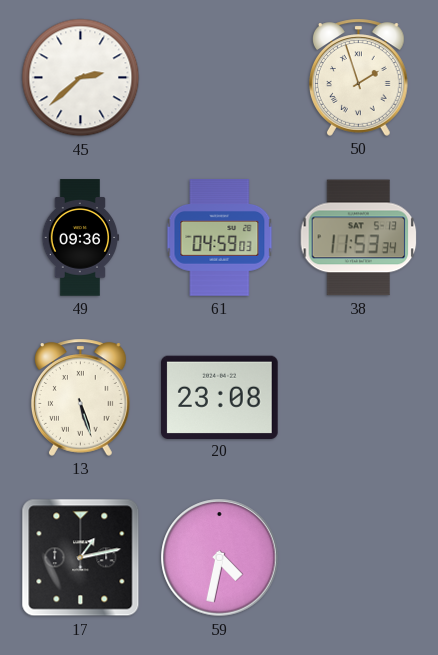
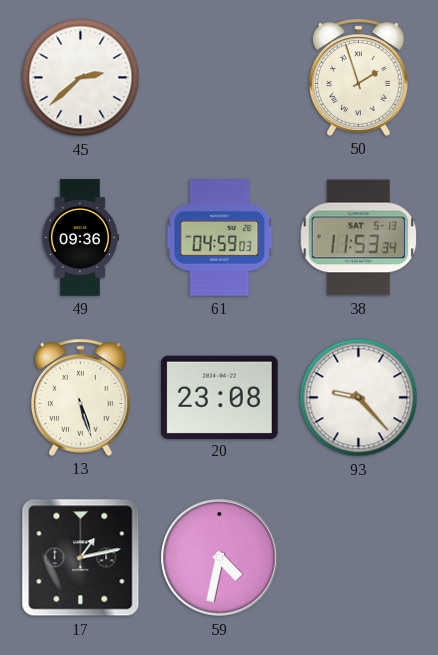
93: none -> 9:23
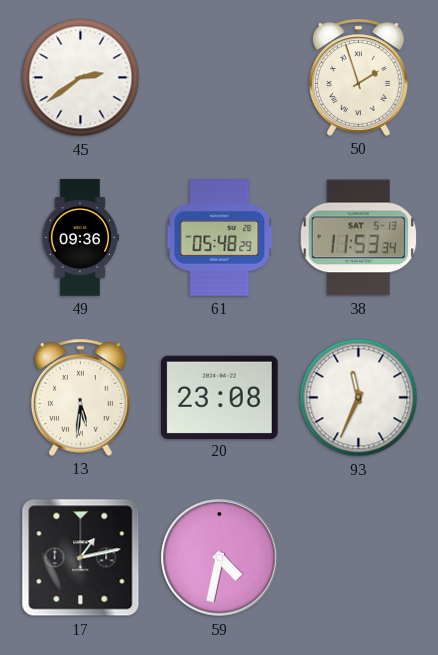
45: 2:38 -> 2:39
61: 04:59 -> 05:48
13: 5:27 -> 5:31
93: 9:23 -> 11:34
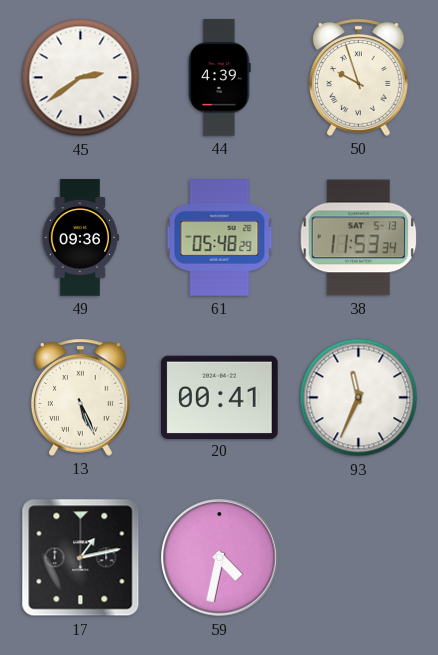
44: none -> 4:39
50: 1:57 -> 9:57
13: 5:31 -> 5:26
20: 23:08 -> 00:41
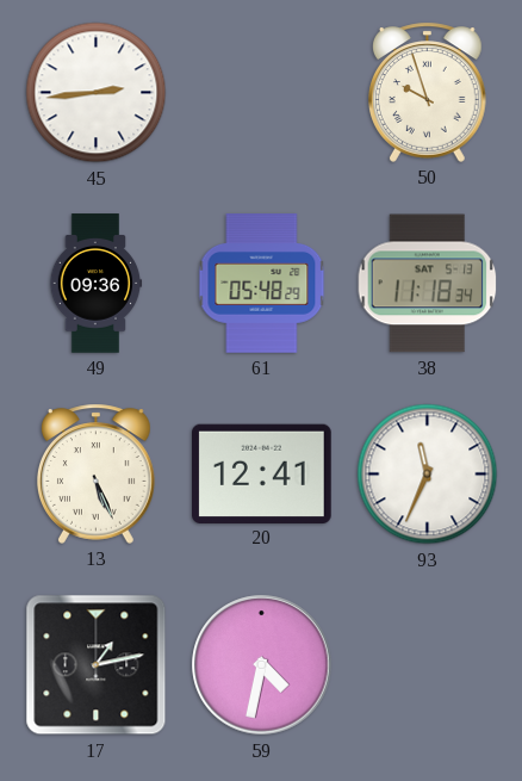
45: 2:39 -> 2:44
44: 4:39 -> none
38: 11:53 -> 11:18
20: 00:41 -> 12:41
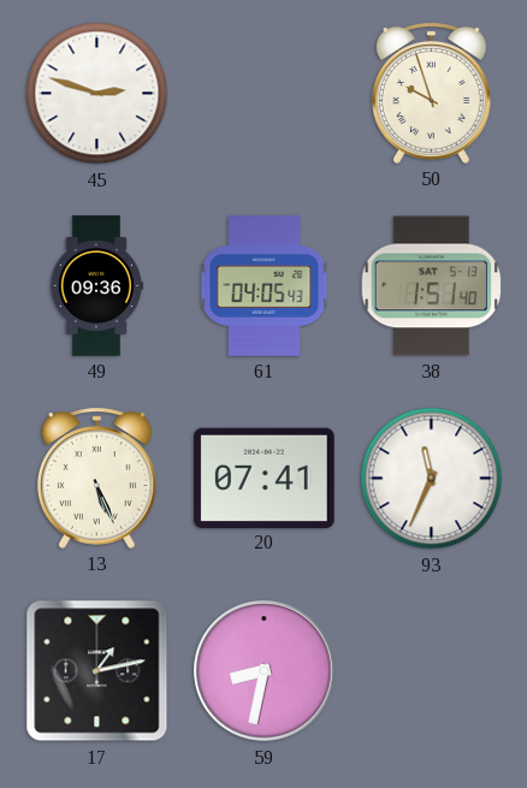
45: 2:44 -> 2:48
61: 05:48 -> 04:05
38: 11:18 -> 1:51
20: 12:41 -> 07:41
59: 4:32 -> 8:32
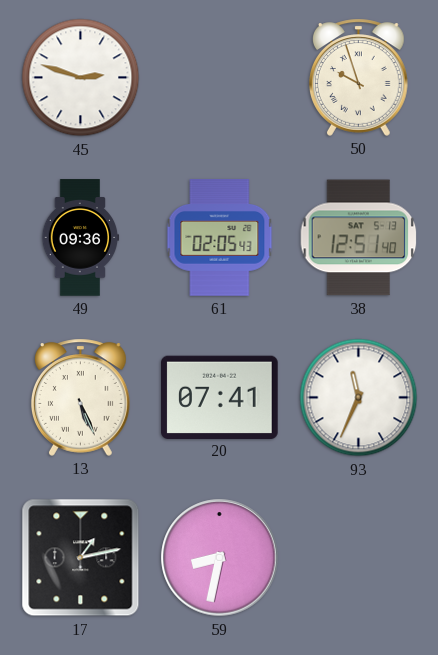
61: 04:05 -> 02:05
38: 1:51 -> 12:51
